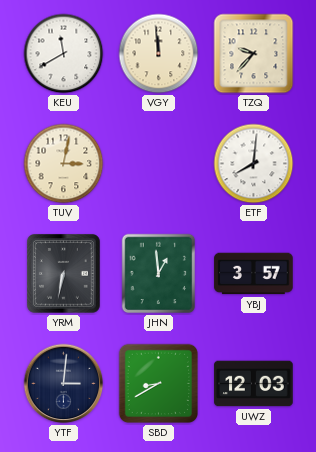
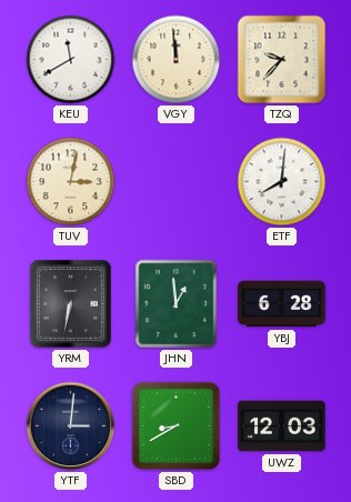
YBJ: 3:57 -> 6:28
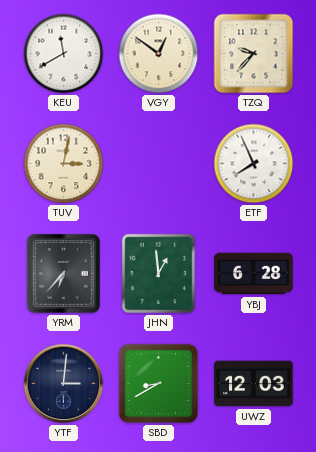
VGY: 11:59 -> 12:51
ETF: 8:01 -> 7:56
YRM: 6:32 -> 6:37
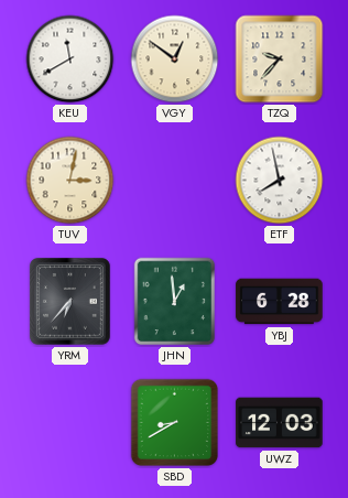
ETF: 7:56 -> 7:58
YTF: 3:01 -> none
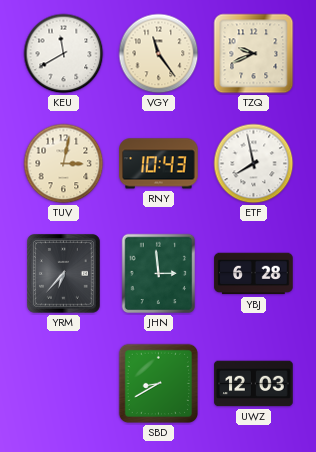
VGY: 12:51 -> 11:24
TZQ: 9:37 -> 9:41
RNY: none -> 10:43
JHN: 12:59 -> 2:59
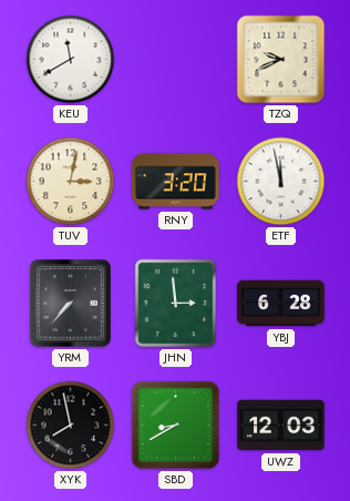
VGY: 11:24 -> none
RNY: 10:43 -> 3:20
ETF: 7:58 -> 11:58
YRM: 6:37 -> 7:37
XYK: none -> 7:58
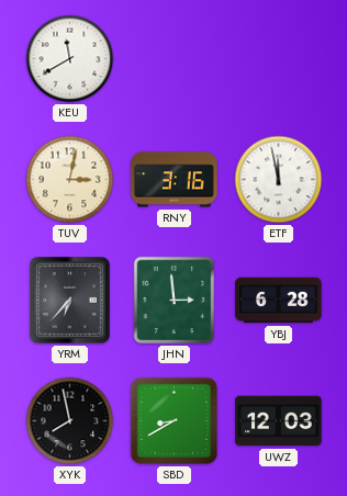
TZQ: 9:41 -> none
RNY: 3:20 -> 3:16
YRM: 7:37 -> 6:37
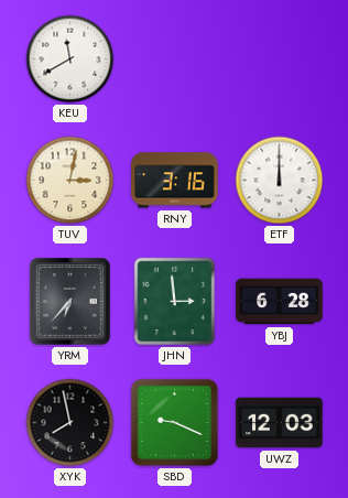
ETF: 11:58 -> 12:00
SBD: 8:40 -> 9:19
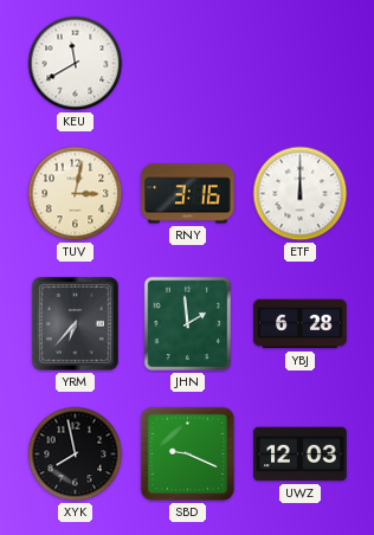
JHN: 2:59 -> 1:59
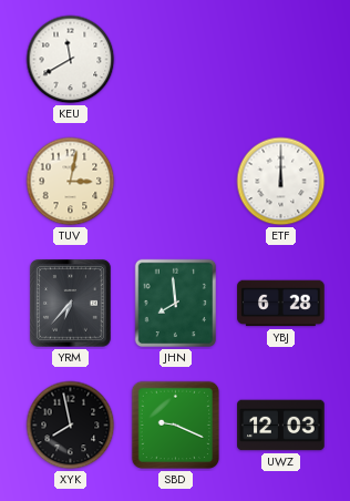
RNY: 3:16 -> none
JHN: 1:59 -> 7:59
